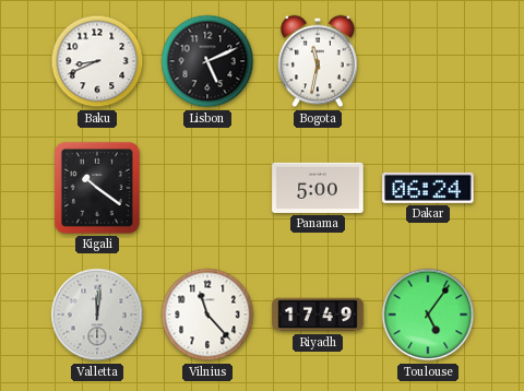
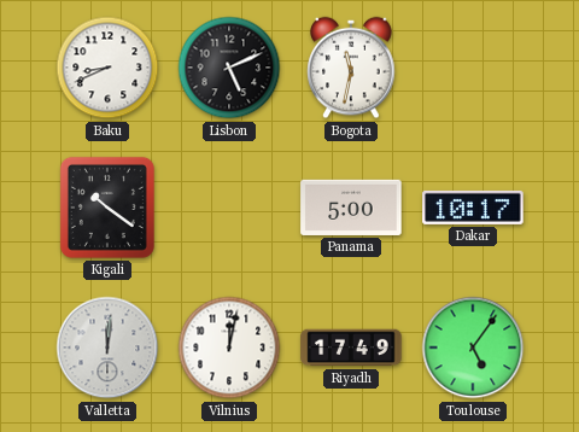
Dakar: 06:24 -> 10:17
Vilnius: 11:23 -> 12:02
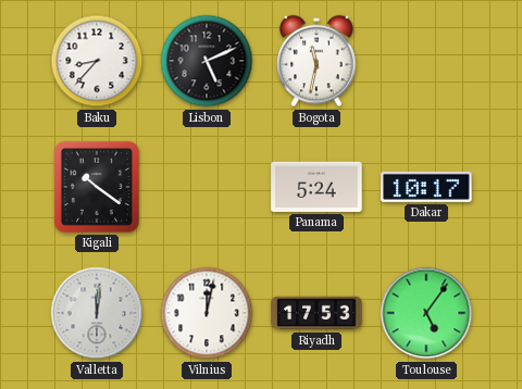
Baku: 8:41 -> 8:37
Panama: 5:00 -> 5:24
Riyadh: 17:49 -> 17:53
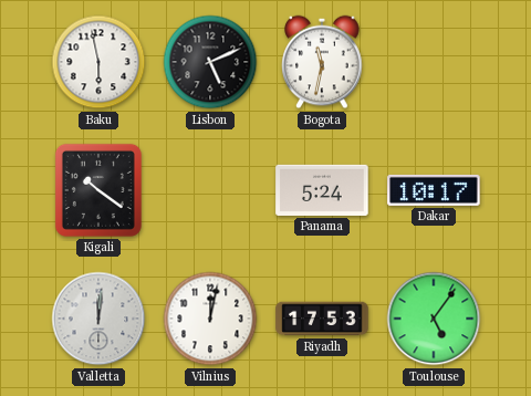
Baku: 8:37 -> 5:58
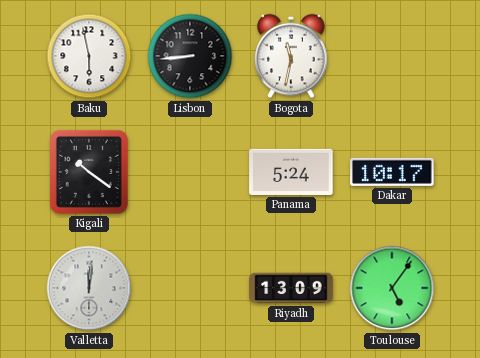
Lisbon: 5:11 -> 8:44
Vilnius: 12:02 -> none
Riyadh: 17:53 -> 13:09
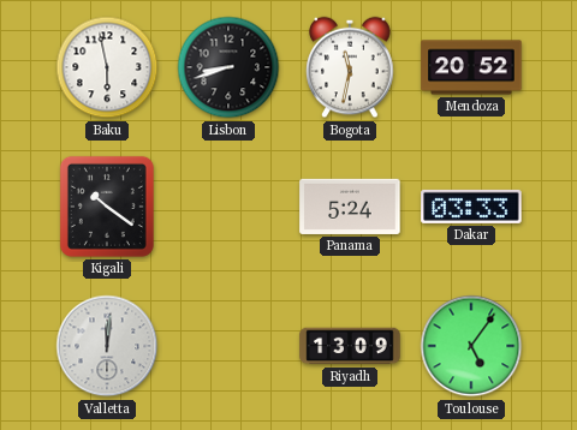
Lisbon: 8:44 -> 8:42
Mendoza: none -> 20:52
Dakar: 10:17 -> 03:33
